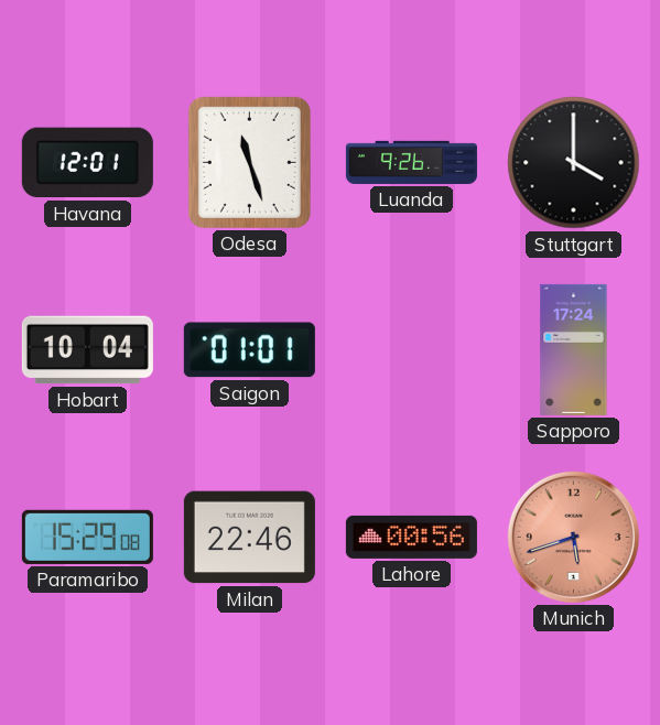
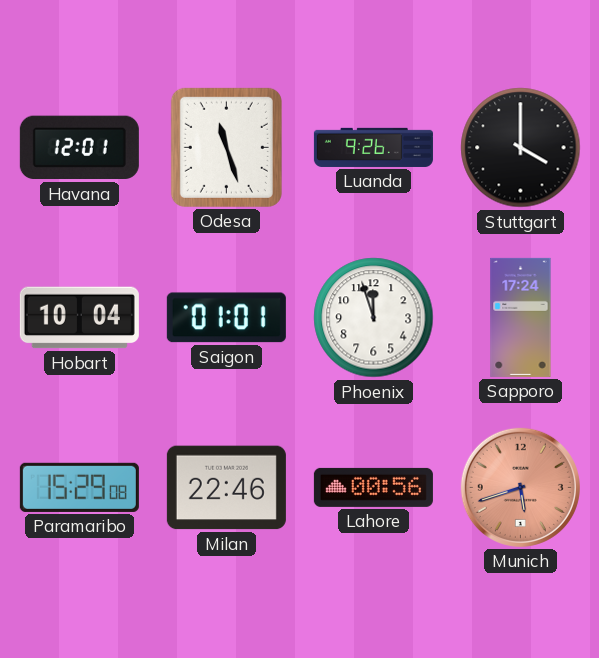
Phoenix: none -> 11:57
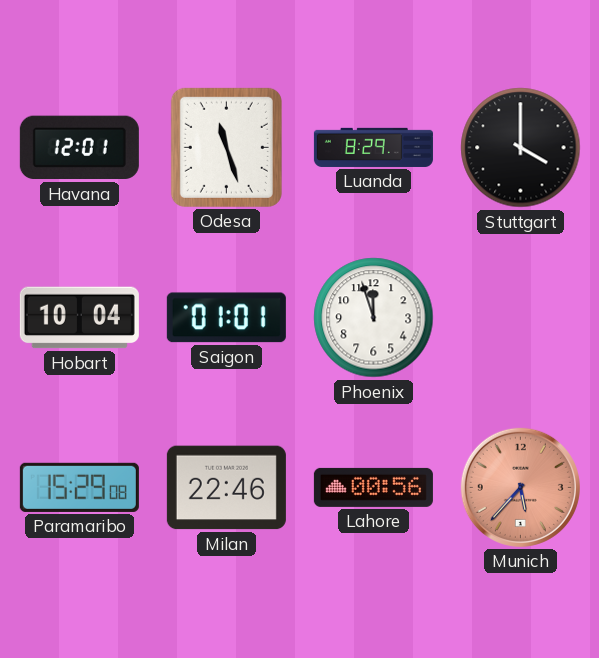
Luanda: 9:26 -> 8:29
Sapporo: 17:24 -> none
Munich: 5:42 -> 5:37
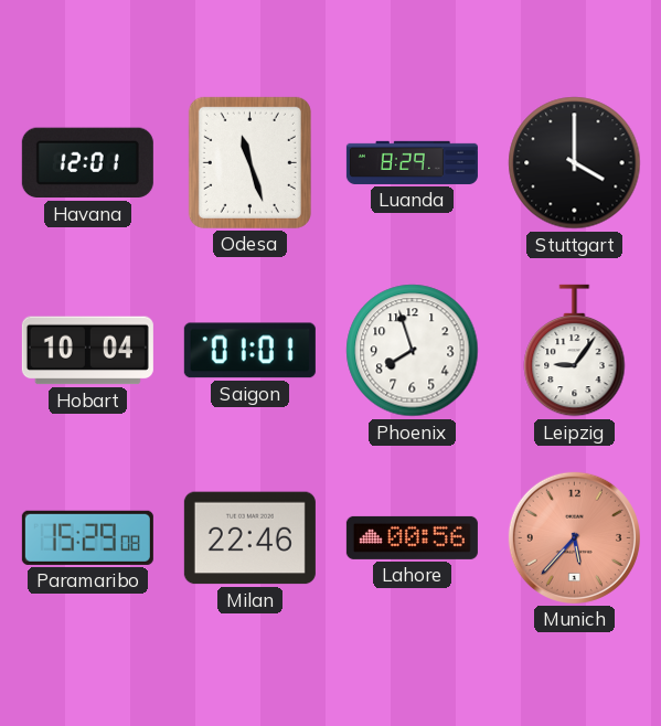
Phoenix: 11:57 -> 7:57
Leipzig: none -> 9:06
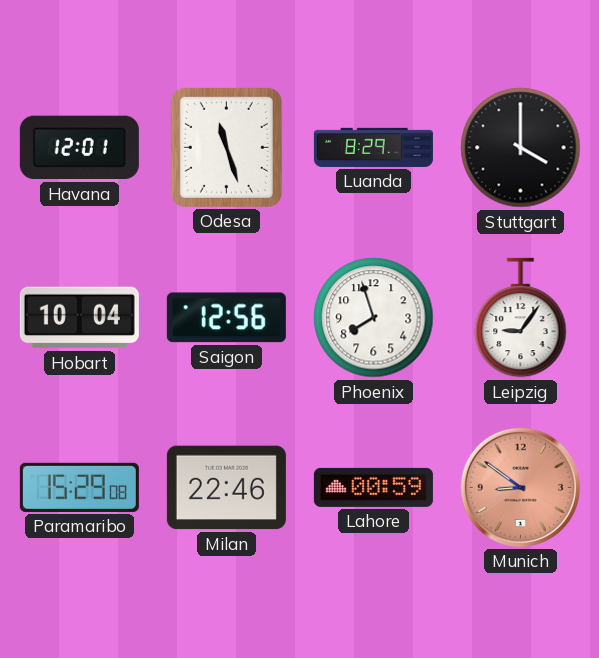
Saigon: 01:01 -> 12:56
Lahore: 00:56 -> 00:59
Munich: 5:37 -> 8:51
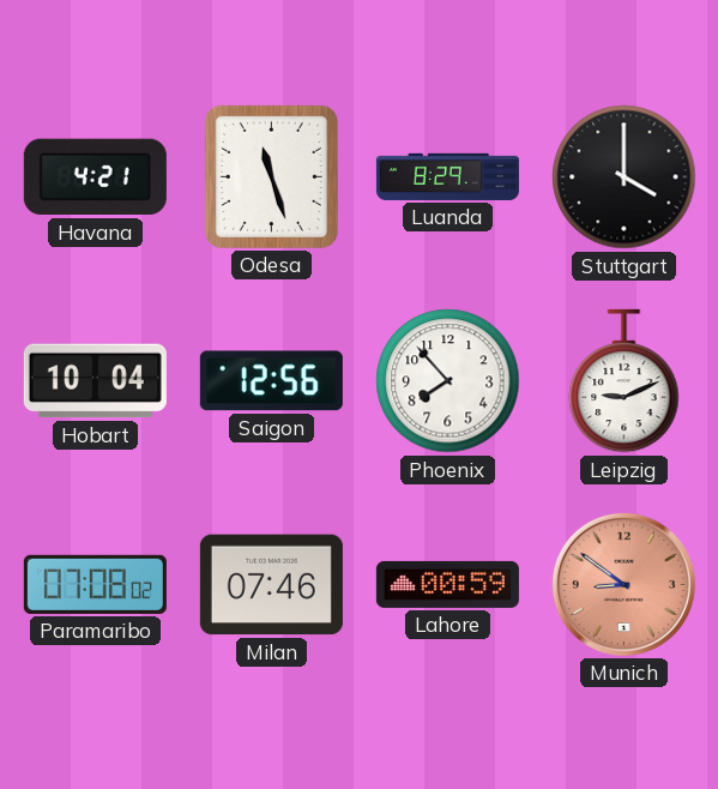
Havana: 12:01 -> 4:21
Phoenix: 7:57 -> 7:53
Leipzig: 9:06 -> 9:11
Paramaribo: 15:29 -> 07:08
Milan: 22:46 -> 07:46
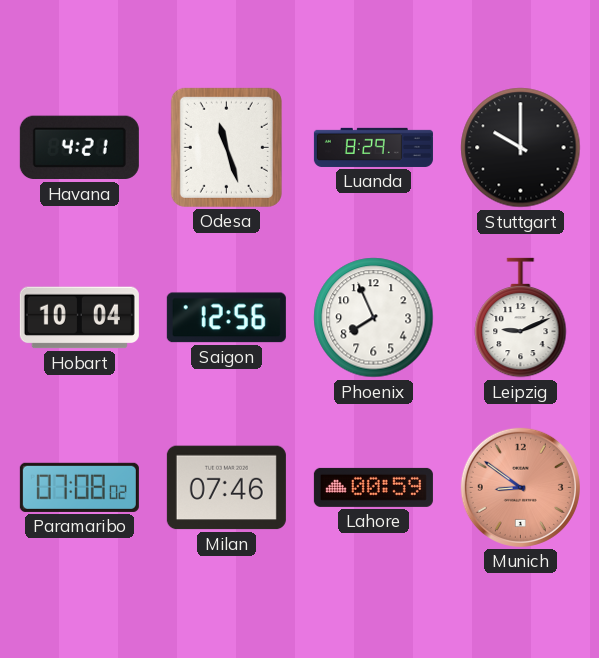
Stuttgart: 4:00 -> 10:00
Phoenix: 7:53 -> 7:56
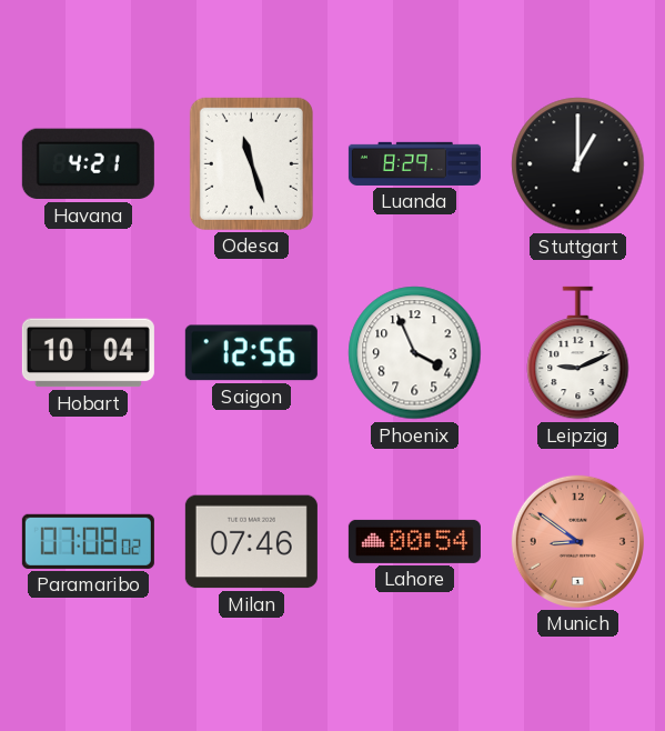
Stuttgart: 10:00 -> 1:00
Phoenix: 7:56 -> 3:56
Lahore: 00:59 -> 00:54
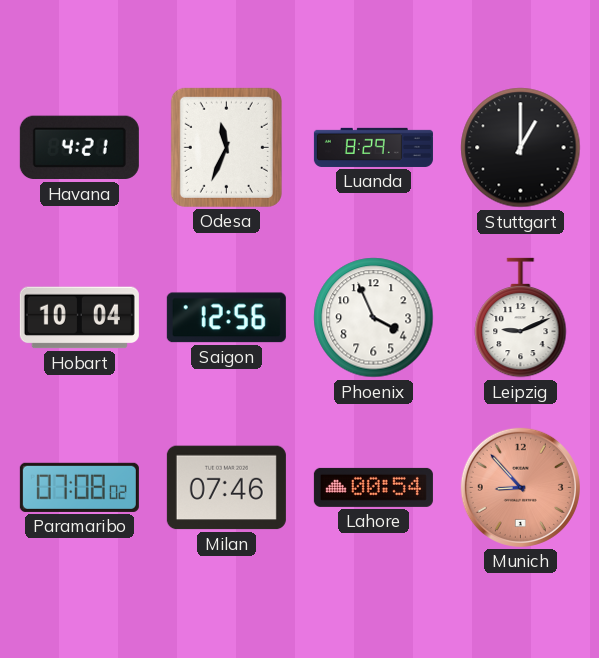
Odesa: 11:27 -> 11:34
Munich: 8:51 -> 8:53
